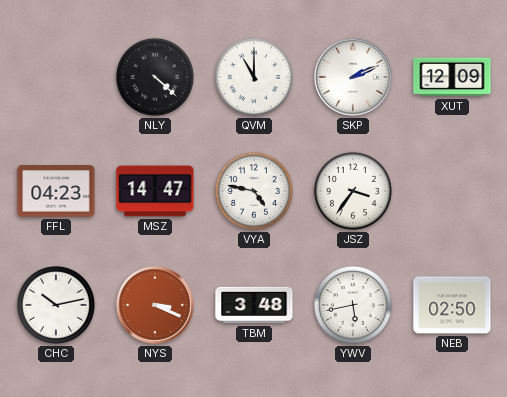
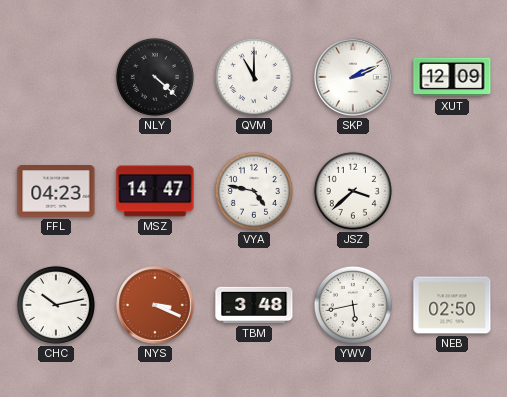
JSZ: 3:36 -> 3:38
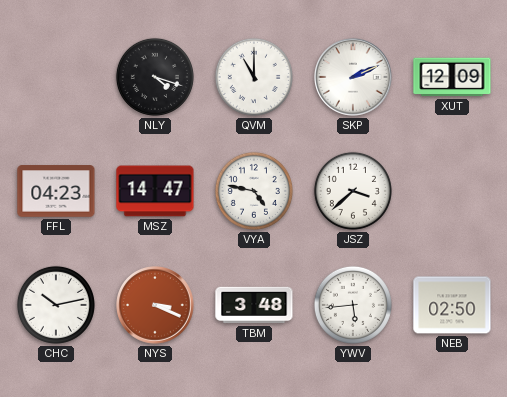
NLY: 4:22 -> 4:18
YWV: 5:43 -> 5:44
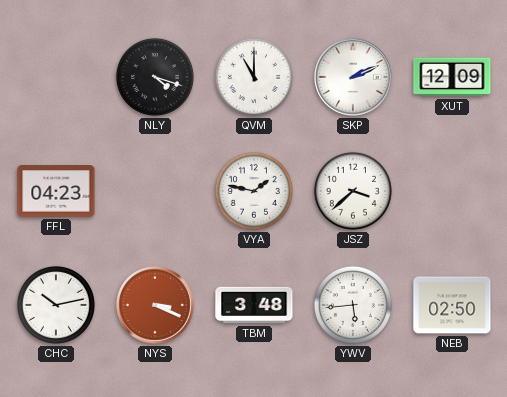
MSZ: 14:47 -> none
VYA: 4:47 -> 1:47
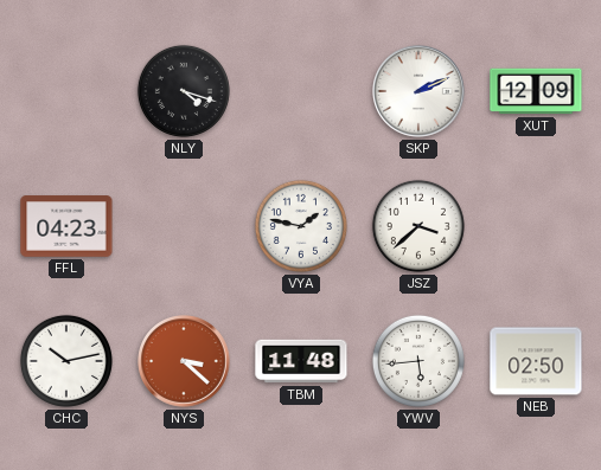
QVM: 11:00 -> none
NYS: 3:19 -> 3:22
TBM: 3:48 -> 11:48
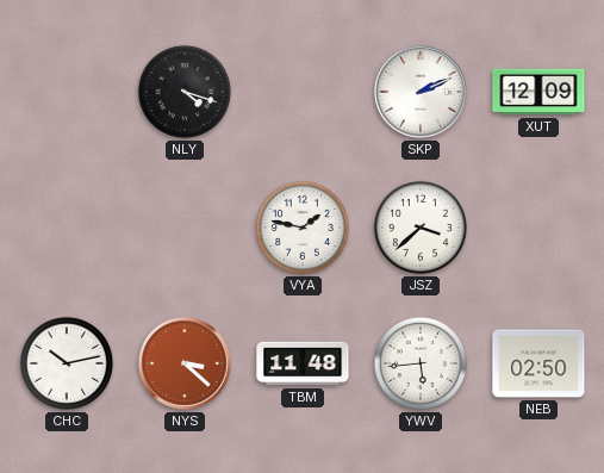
FFL: 04:23 -> none
